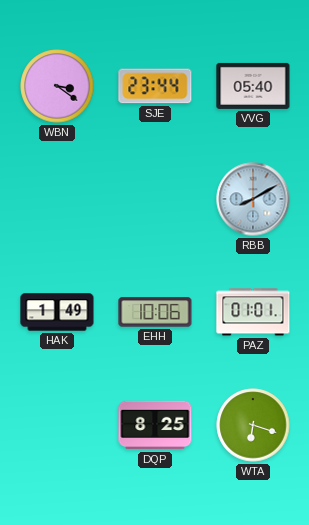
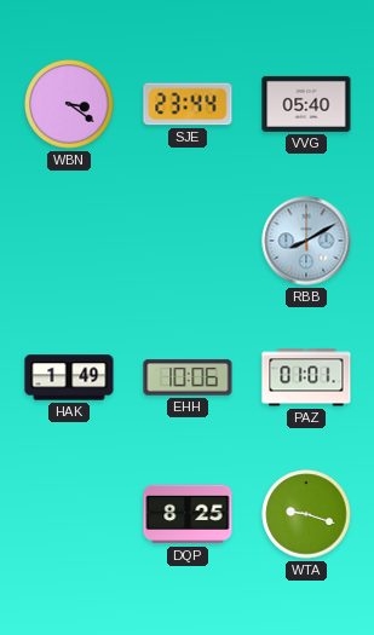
WTA: 6:18 -> 9:18
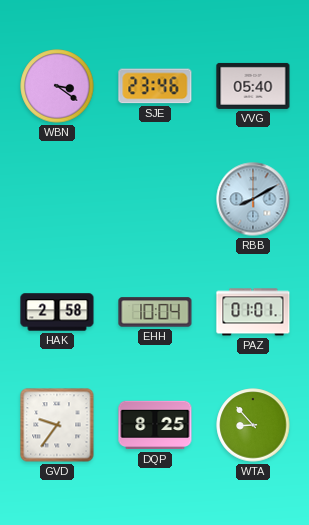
SJE: 23:44 -> 23:46
HAK: 1:49 -> 2:58
EHH: 10:06 -> 10:04
GVD: none -> 9:36
WTA: 9:18 -> 8:53
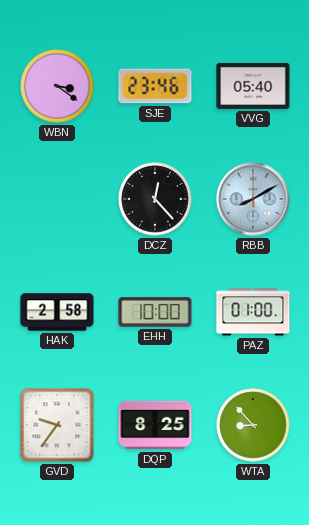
DCZ: none -> 12:23
EHH: 10:04 -> 10:00
PAZ: 01:01 -> 01:00
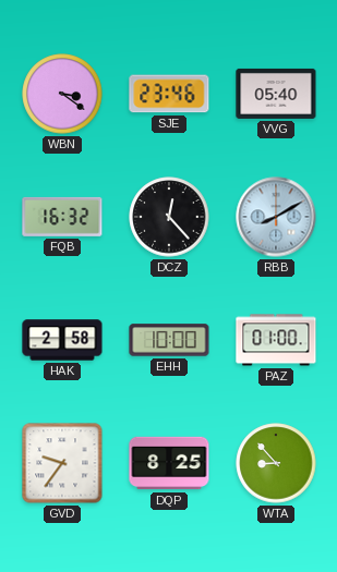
FQB: none -> 16:32
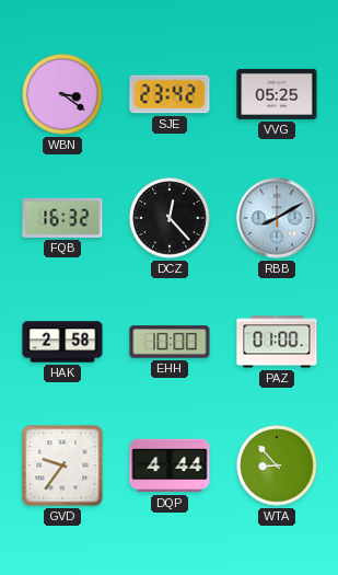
SJE: 23:46 -> 23:42
VVG: 05:40 -> 05:25
DQP: 8:25 -> 4:44
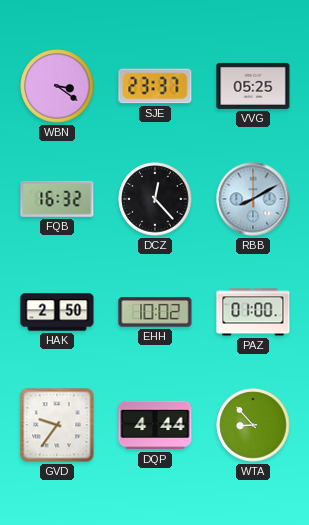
SJE: 23:42 -> 23:37
HAK: 2:58 -> 2:50
EHH: 10:00 -> 10:02
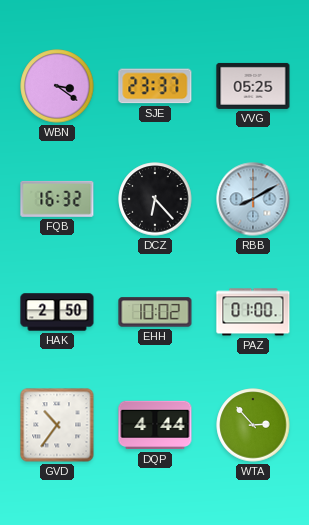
DCZ: 12:23 -> 6:23
GVD: 9:36 -> 10:36
WTA: 8:53 -> 2:53
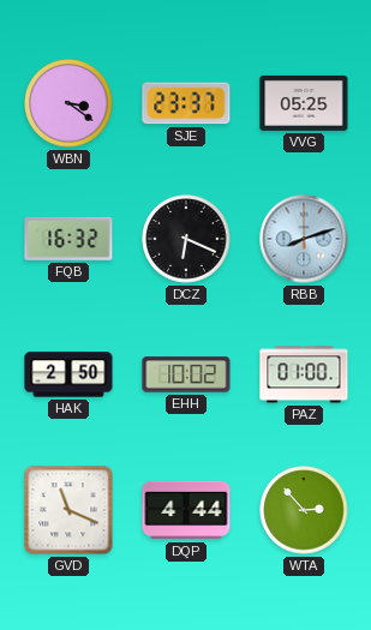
DCZ: 6:23 -> 6:19
RBB: 8:10 -> 8:12
GVD: 10:36 -> 11:19
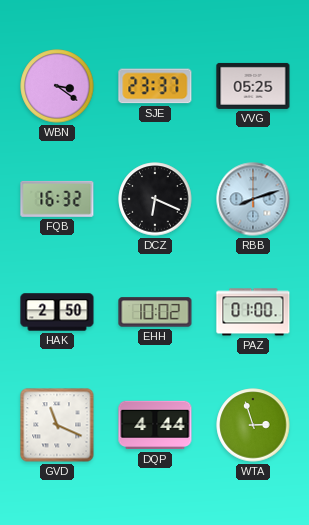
WTA: 2:53 -> 2:57
